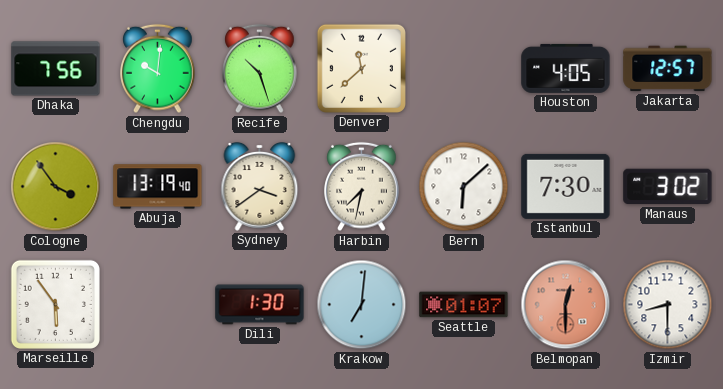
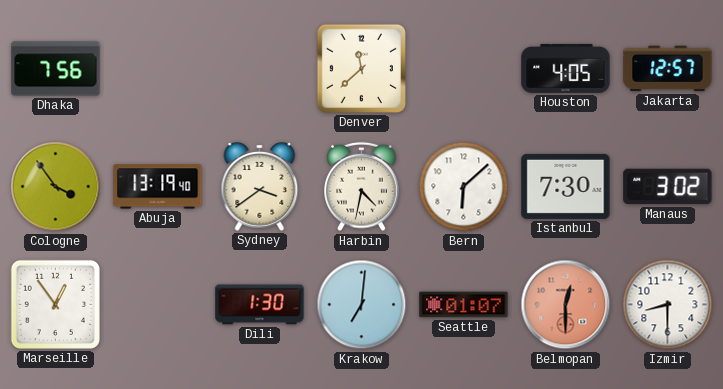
Chengdu: 10:01 -> none
Recife: 10:27 -> none
Harbin: 7:32 -> 4:32
Marseille: 5:54 -> 12:54
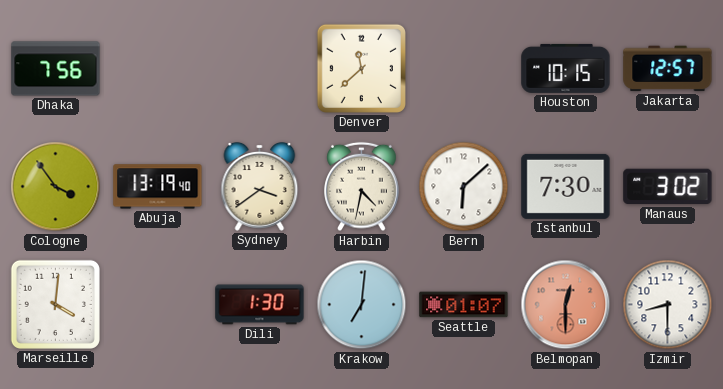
Houston: 4:05 -> 10:15
Marseille: 12:54 -> 4:01
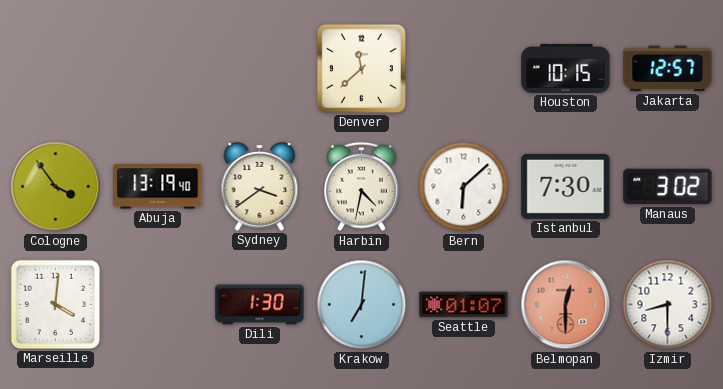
Dhaka: 7:56 -> none
